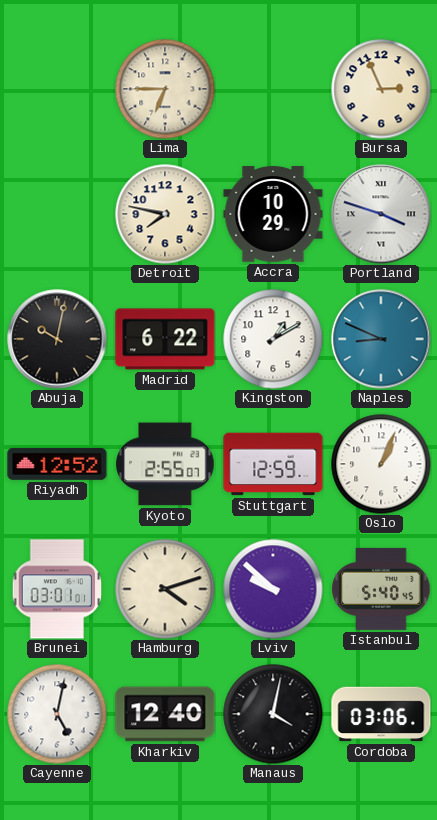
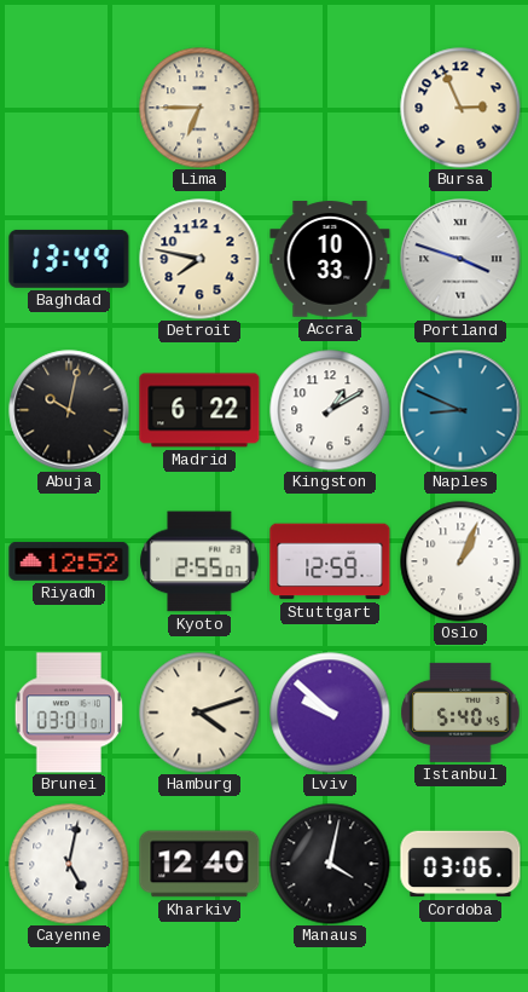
Baghdad: none -> 13:49
Accra: 10:29 -> 10:33
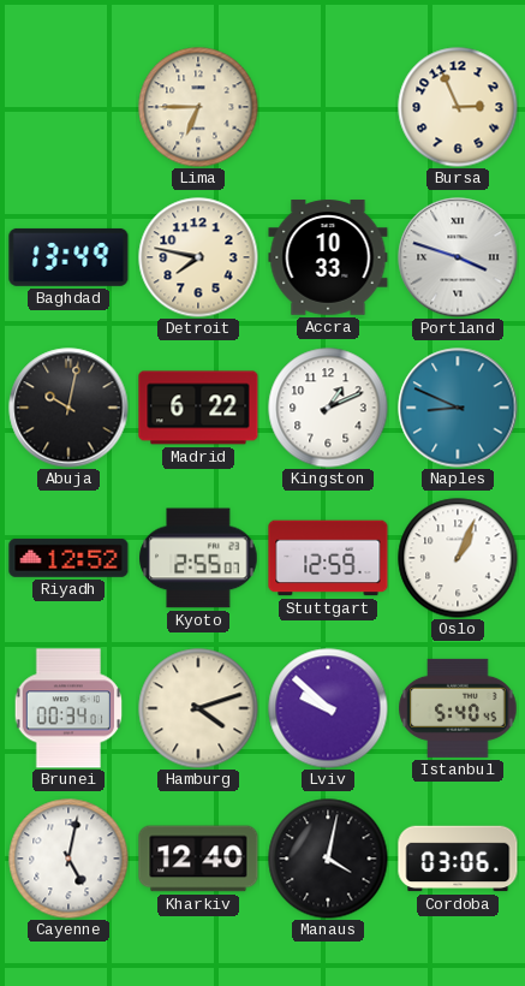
Kingston: 1:10 -> 1:11
Brunei: 03:01 -> 00:34
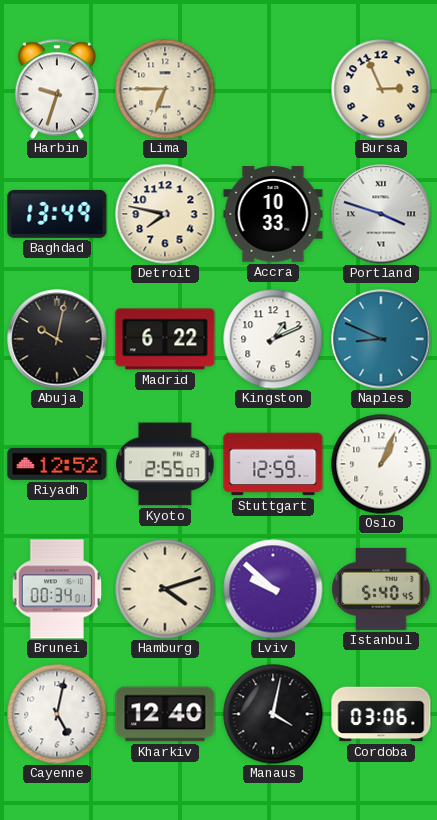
Harbin: none -> 9:33
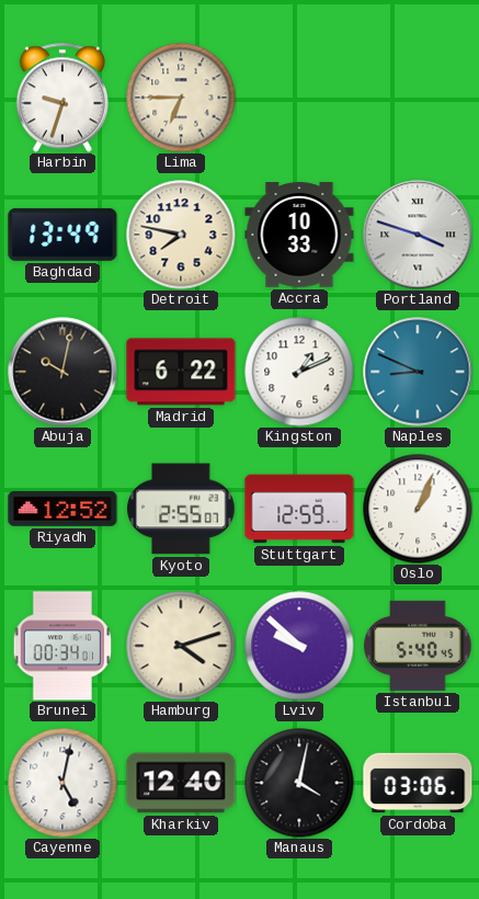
Bursa: 2:56 -> none
